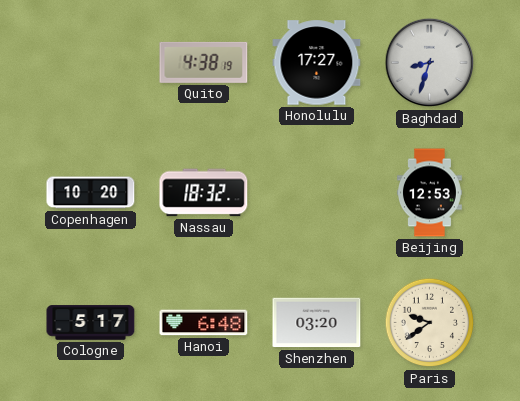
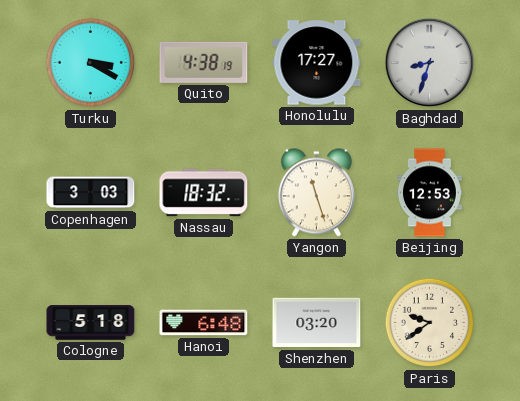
Turku: none -> 3:20
Copenhagen: 10:20 -> 3:03
Yangon: none -> 11:27
Cologne: 5:17 -> 5:18
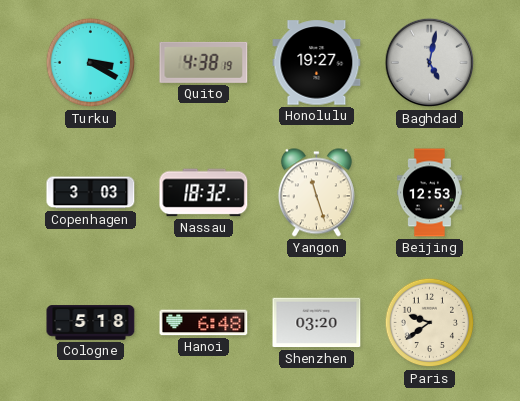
Honolulu: 17:27 -> 19:27
Baghdad: 8:33 -> 5:02
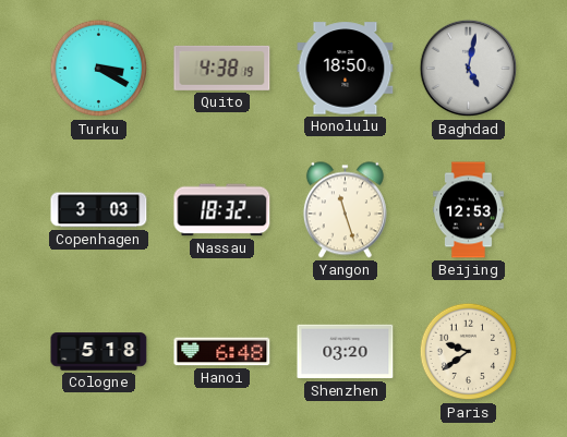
Honolulu: 19:27 -> 18:50
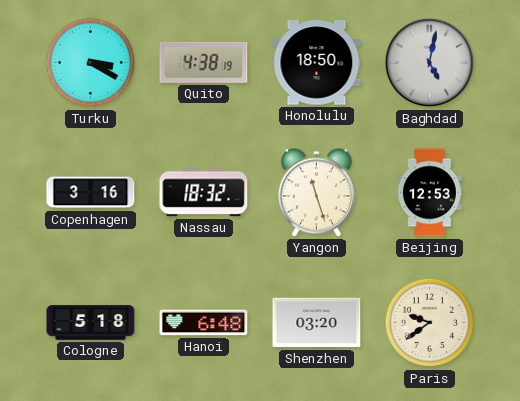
Copenhagen: 3:03 -> 3:16
